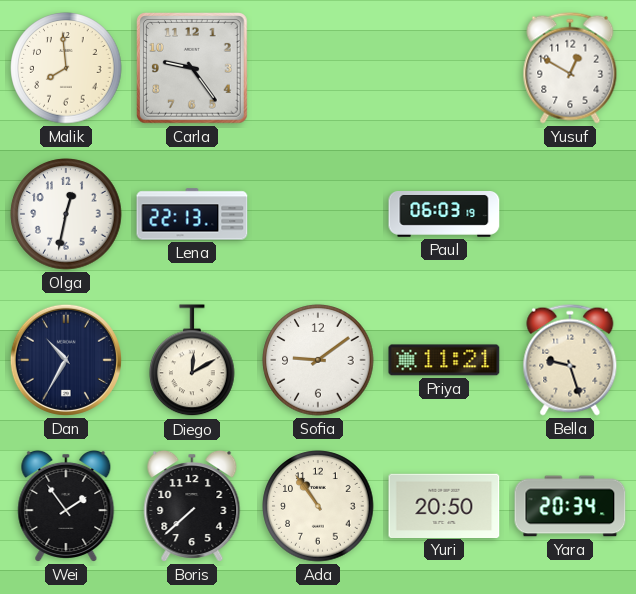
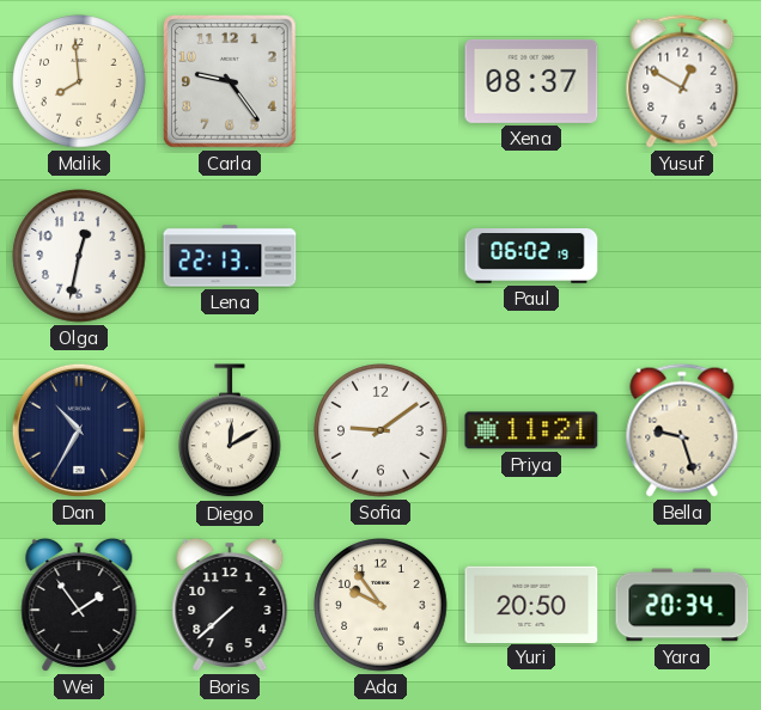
Xena: none -> 08:37
Paul: 06:03 -> 06:02
Ada: 10:54 -> 9:54
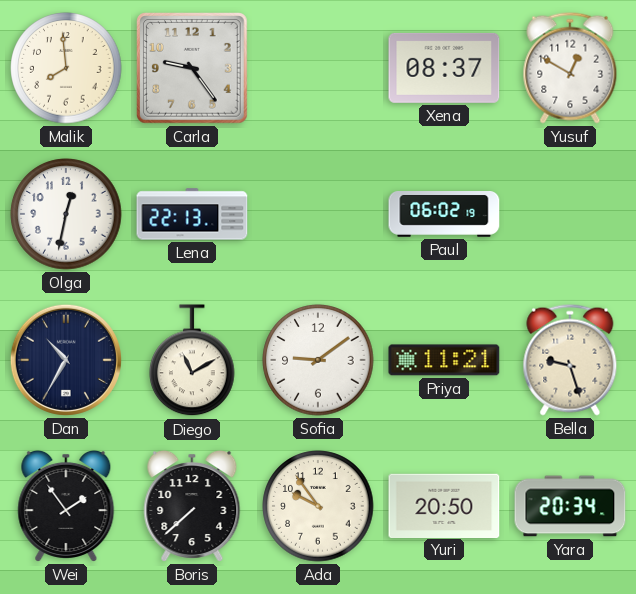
Diego: 12:10 -> 11:10
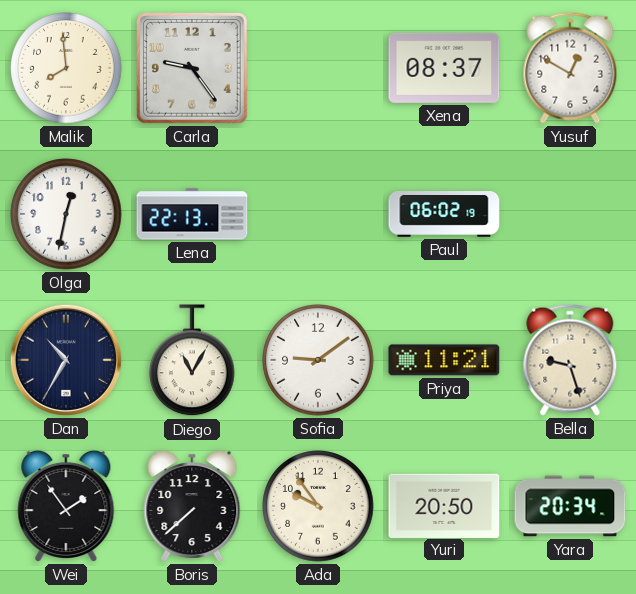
Diego: 11:10 -> 11:05
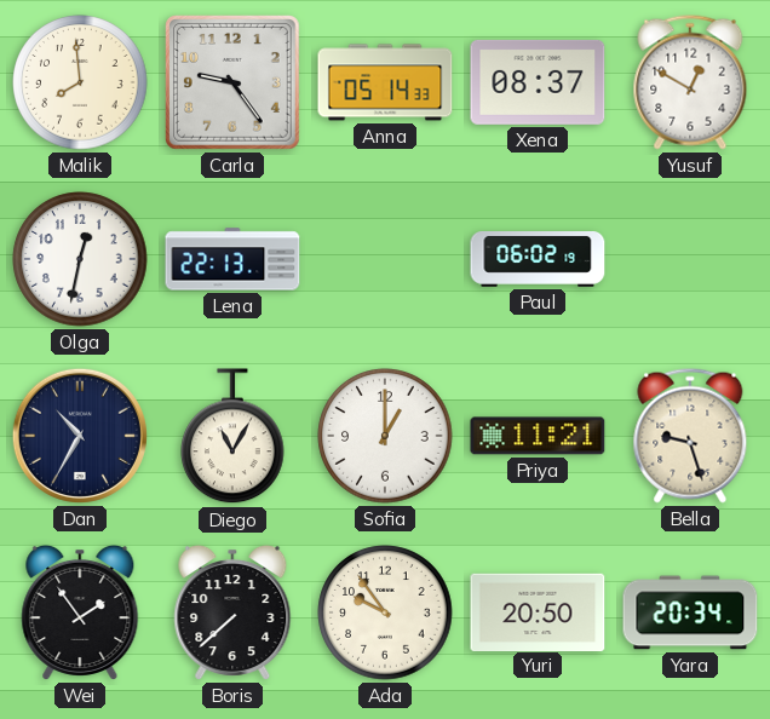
Anna: none -> 05:14
Sofia: 9:09 -> 1:00
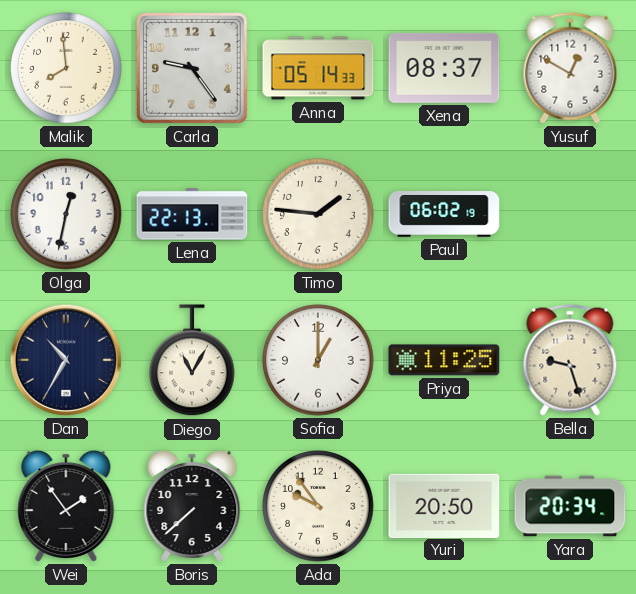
Timo: none -> 1:46
Priya: 11:21 -> 11:25
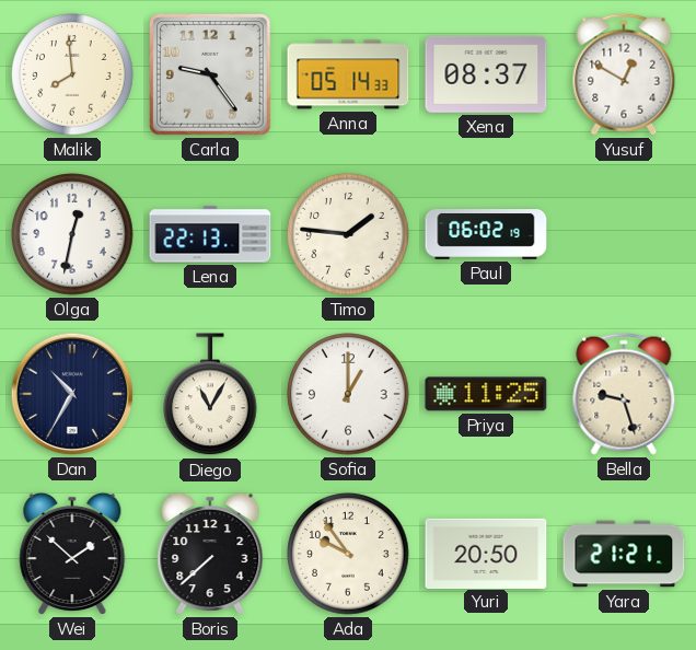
Wei: 1:54 -> 1:52
Yara: 20:34 -> 21:21
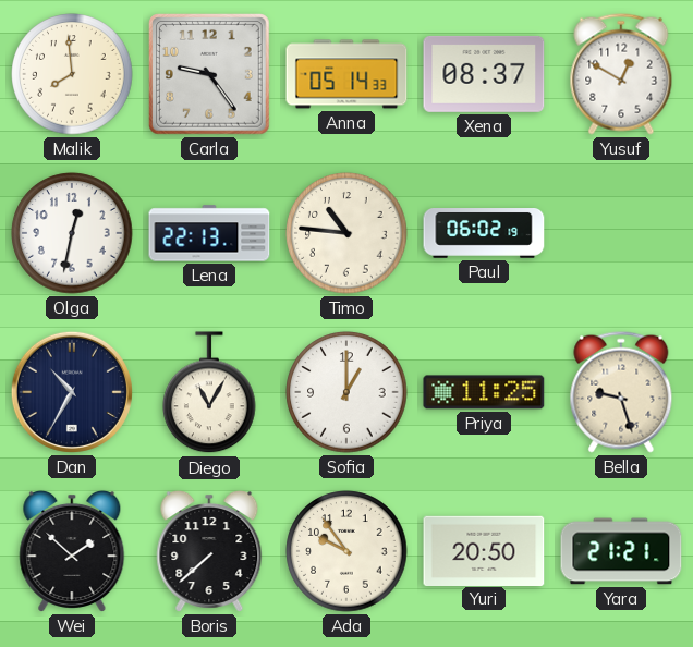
Timo: 1:46 -> 10:46
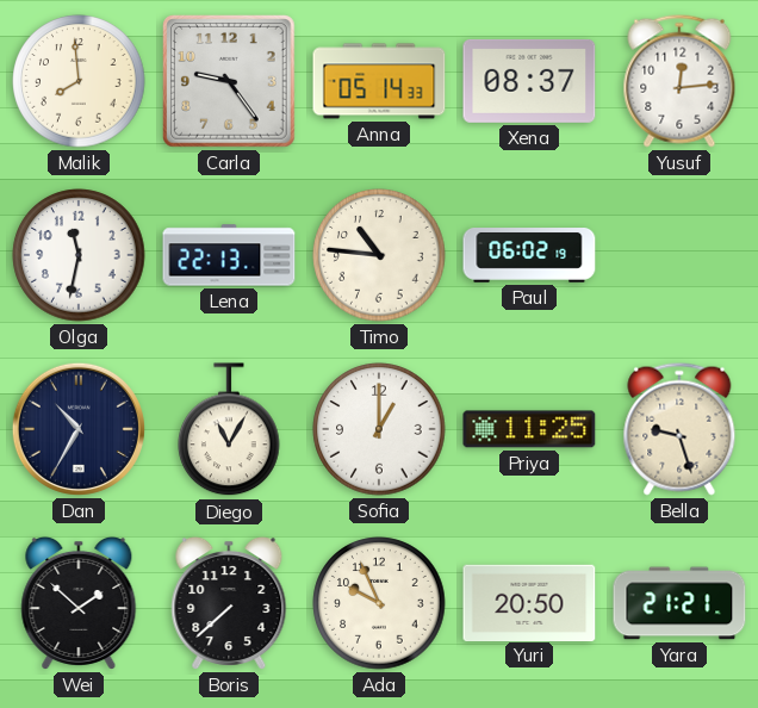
Yusuf: 12:50 -> 12:14
Olga: 12:32 -> 11:32
Ada: 9:54 -> 9:56
